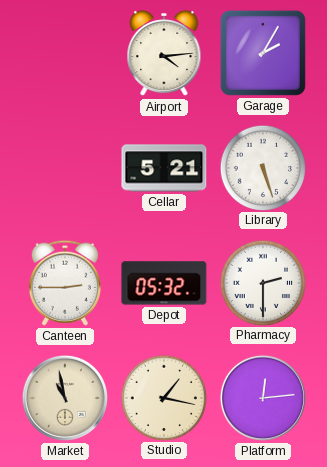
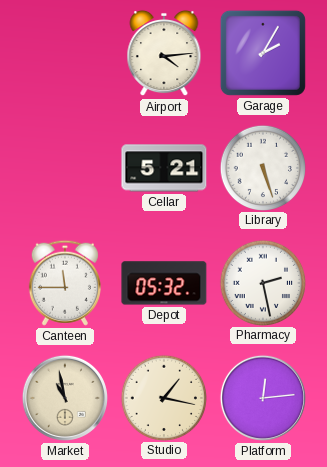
Canteen: 2:45 -> 11:45
Pharmacy: 2:30 -> 2:28
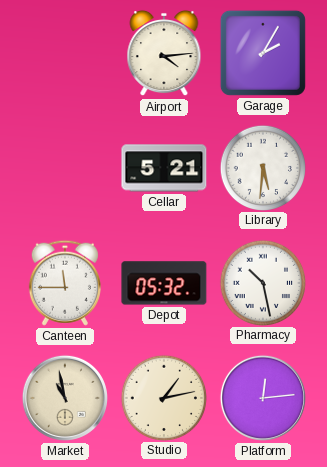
Library: 5:27 -> 5:31
Pharmacy: 2:28 -> 10:28
Studio: 1:17 -> 1:13
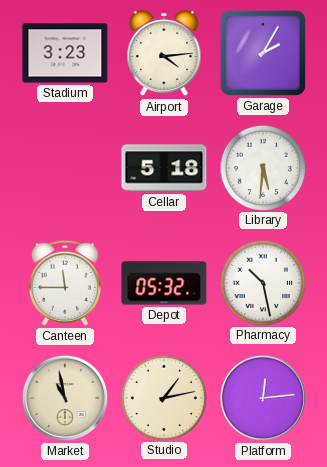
Stadium: none -> 3:23
Cellar: 5:21 -> 5:18
